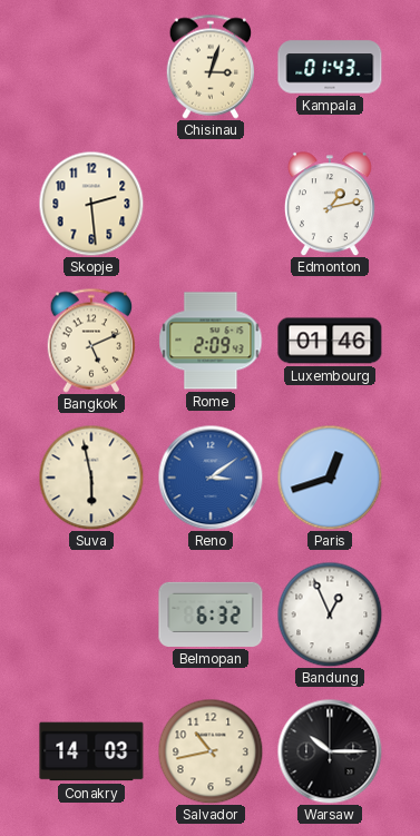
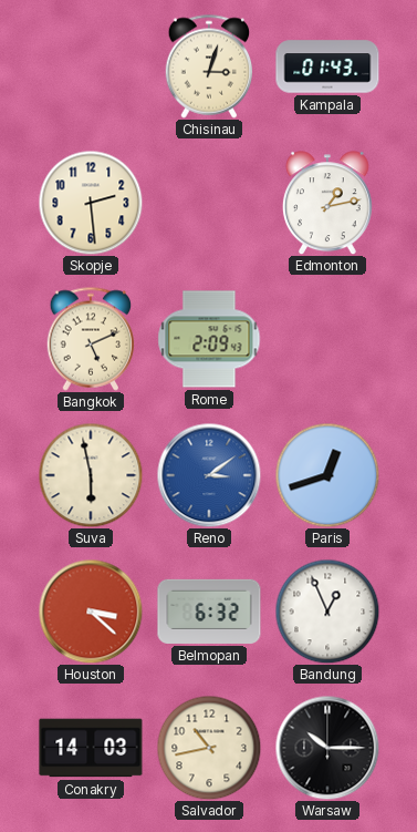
Luxembourg: 01:46 -> none
Houston: none -> 3:22
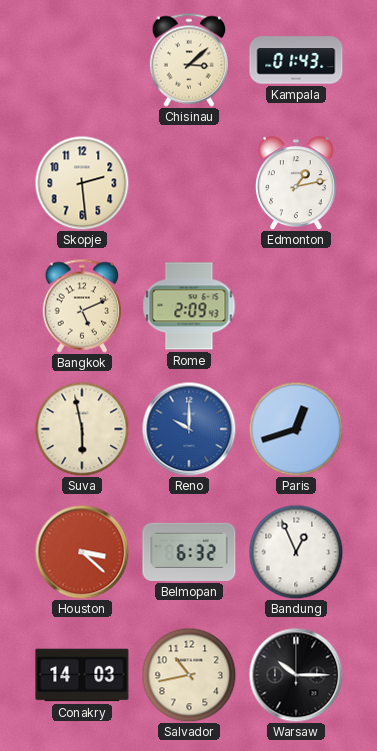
Chisinau: 3:03 -> 3:08
Reno: 3:09 -> 10:00
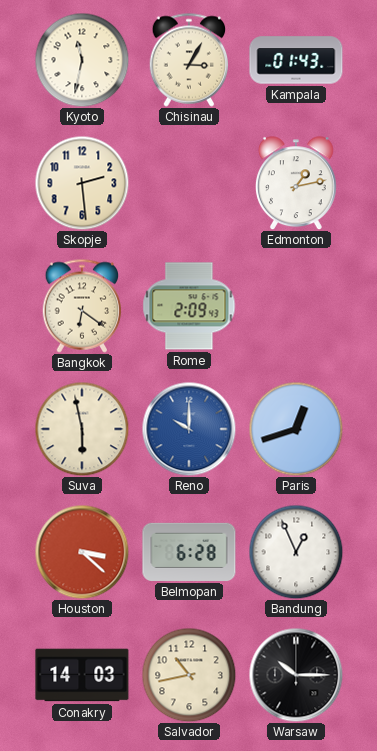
Kyoto: none -> 11:32
Chisinau: 3:08 -> 3:05
Bangkok: 5:11 -> 6:21
Belmopan: 6:32 -> 6:28
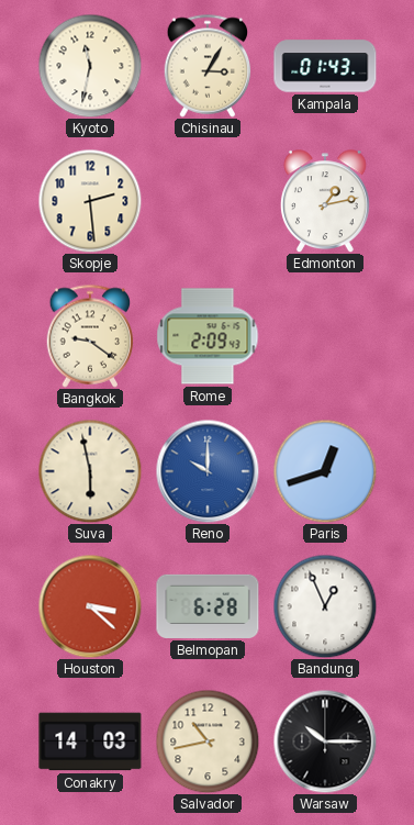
Bangkok: 6:21 -> 9:21
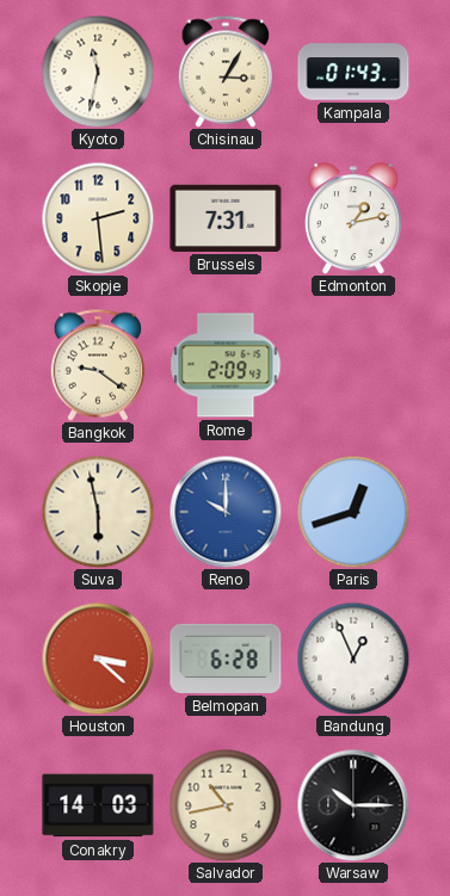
Brussels: none -> 7:31
